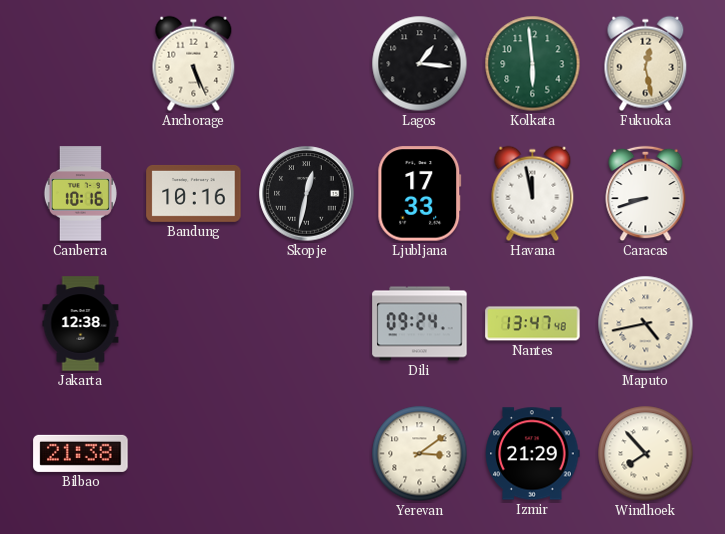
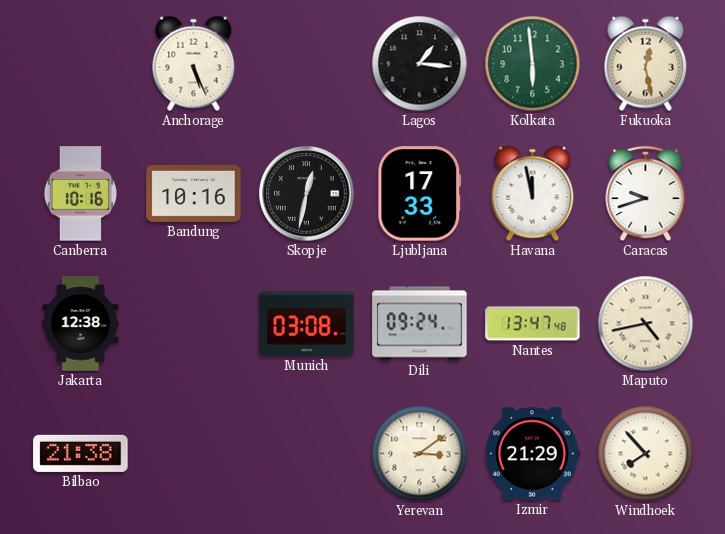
Caracas: 8:42 -> 9:42
Munich: none -> 03:08
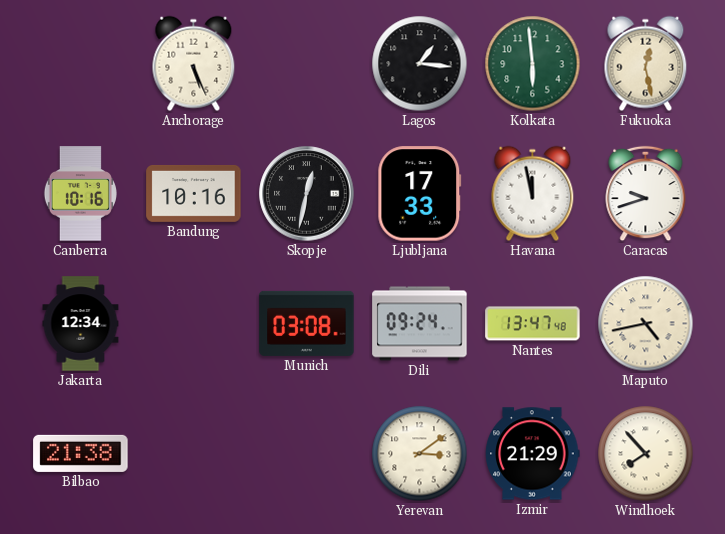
Jakarta: 12:38 -> 12:34
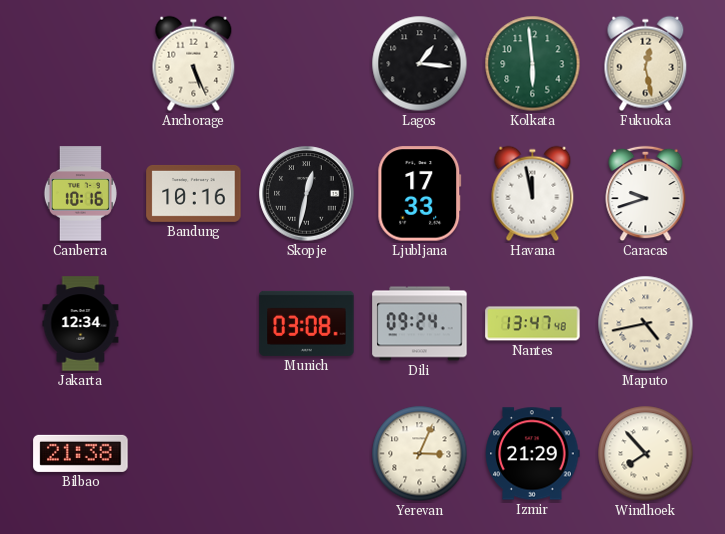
Yerevan: 3:09 -> 3:04
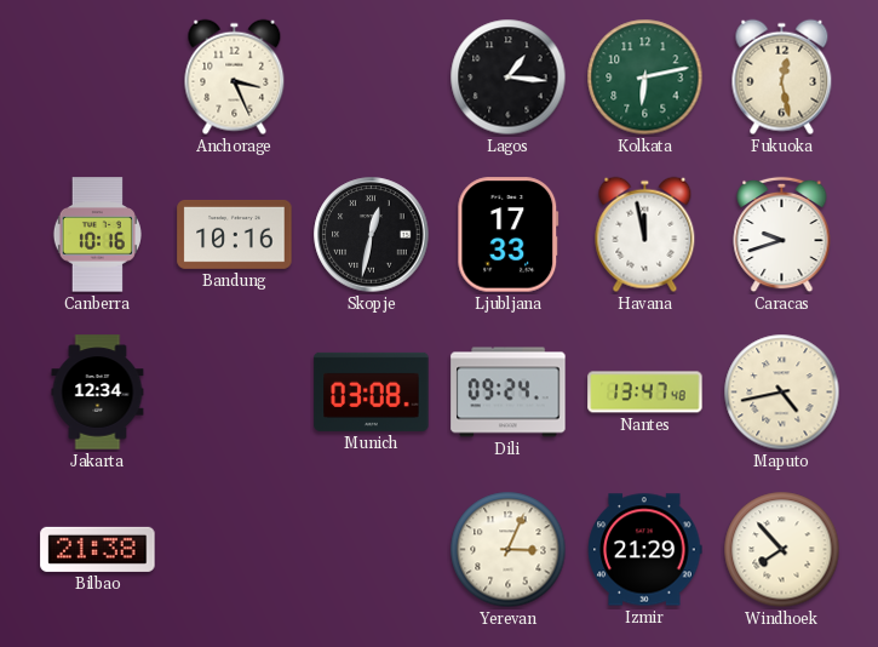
Anchorage: 5:26 -> 3:26
Kolkata: 5:59 -> 6:13
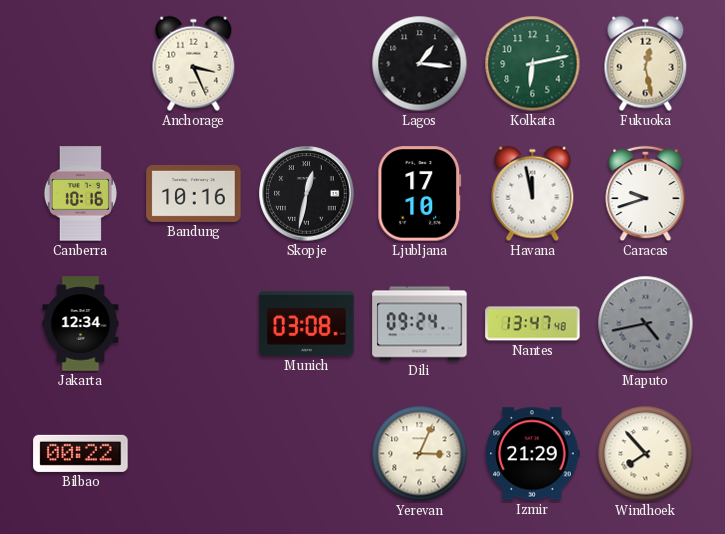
Ljubljana: 17:33 -> 17:10
Maputo dial: cream -> grey
Bilbao: 21:38 -> 00:22
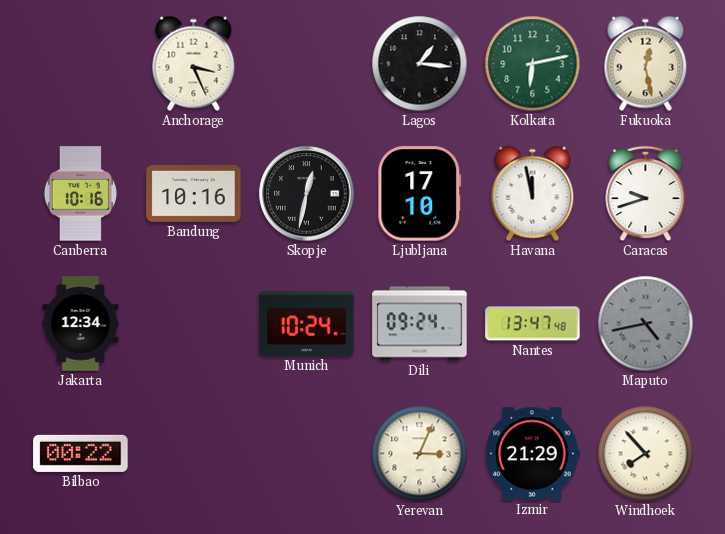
Munich: 03:08 -> 10:24
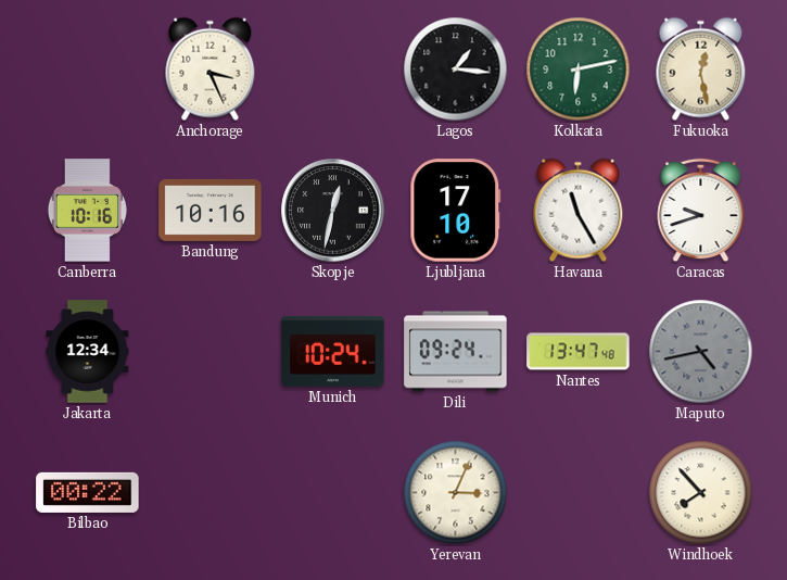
Havana: 11:58 -> 11:25
Izmir: 21:29 -> none
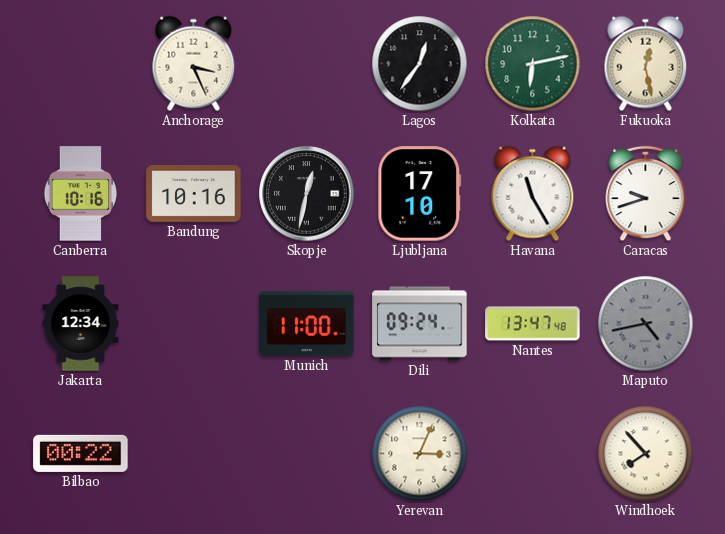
Lagos: 1:16 -> 12:36
Munich: 10:24 -> 11:00
